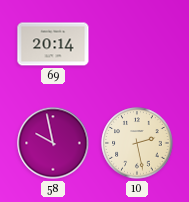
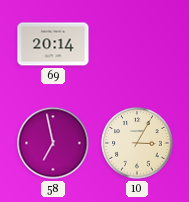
58: 9:58 -> 6:58
10: 2:28 -> 3:05
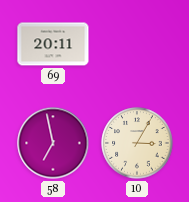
69: 20:14 -> 20:11
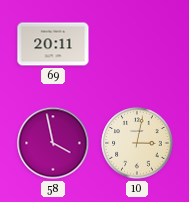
58: 6:58 -> 3:58
10: 3:05 -> 3:02
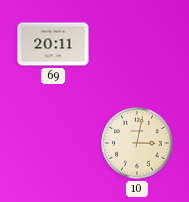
58: 3:58 -> none
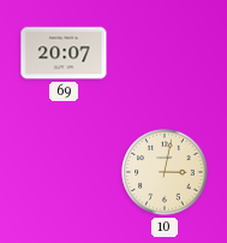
69: 20:11 -> 20:07
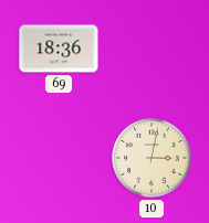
69: 20:07 -> 18:36
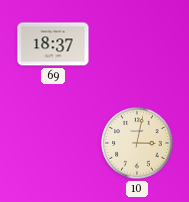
69: 18:36 -> 18:37
